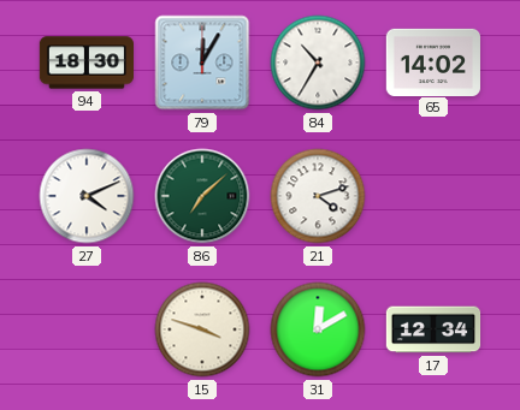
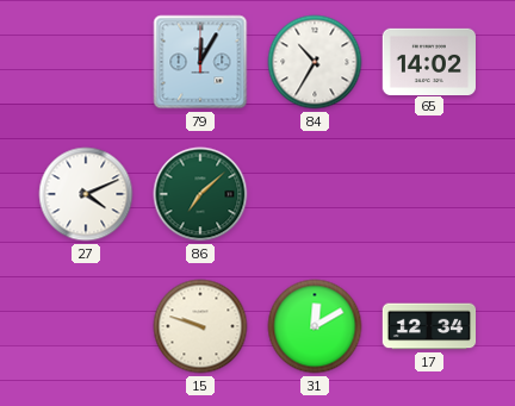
94: 18:30 -> none
21: 4:12 -> none
15: 3:48 -> 9:48
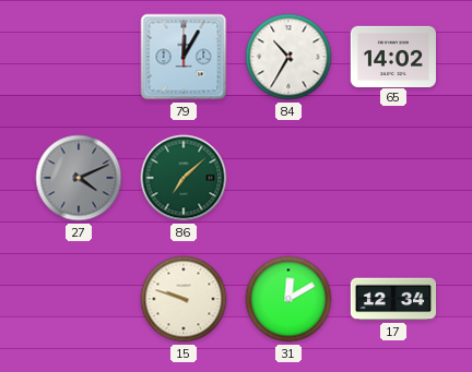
27 dial: white -> grey
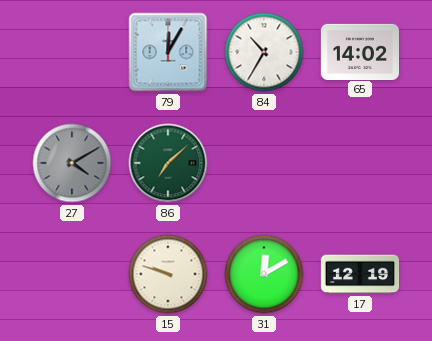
27: 4:11 -> 4:10
17: 12:34 -> 12:19
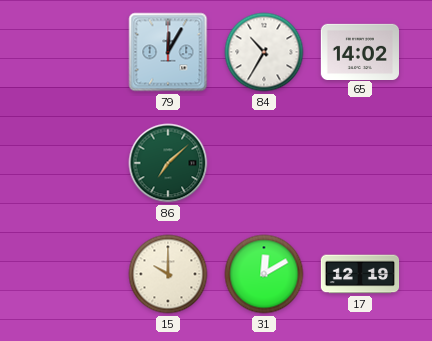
27: 4:10 -> none
15: 9:48 -> 10:00
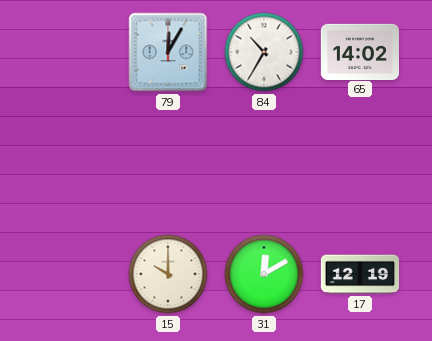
86: 7:08 -> none
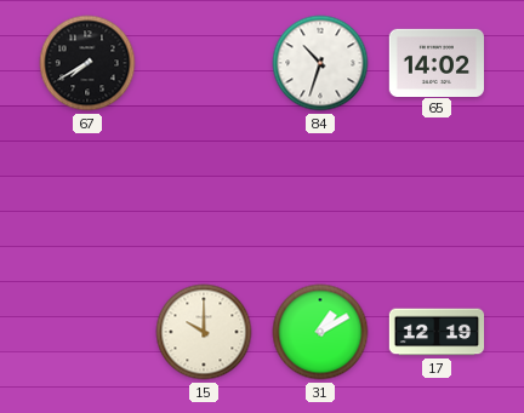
67: none -> 7:40
79: 12:05 -> none
84: 10:35 -> 10:33
31: 12:10 -> 1:10
